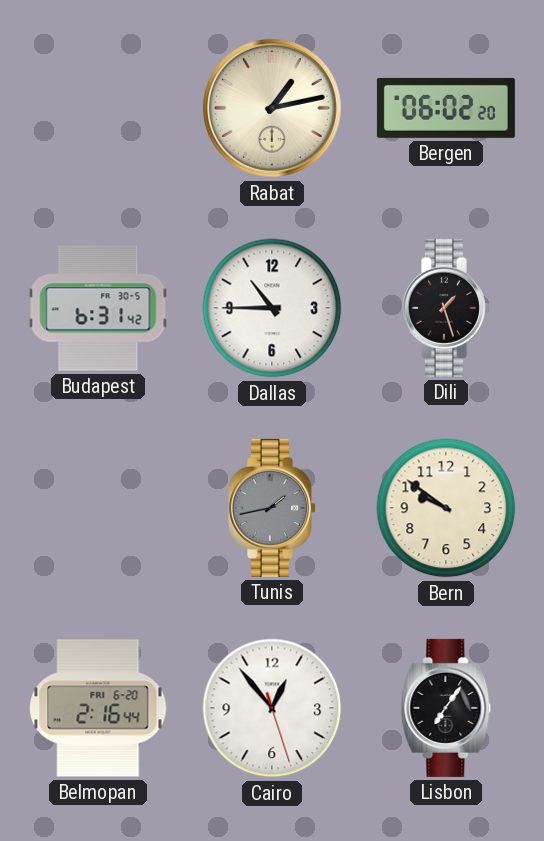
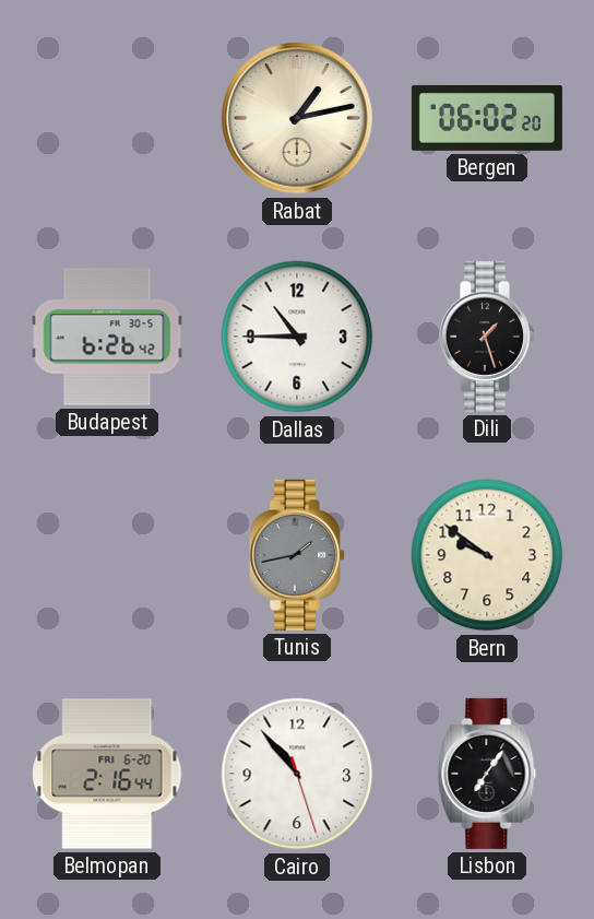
Budapest: 6:31 -> 6:26
Cairo: 12:53 -> 10:53
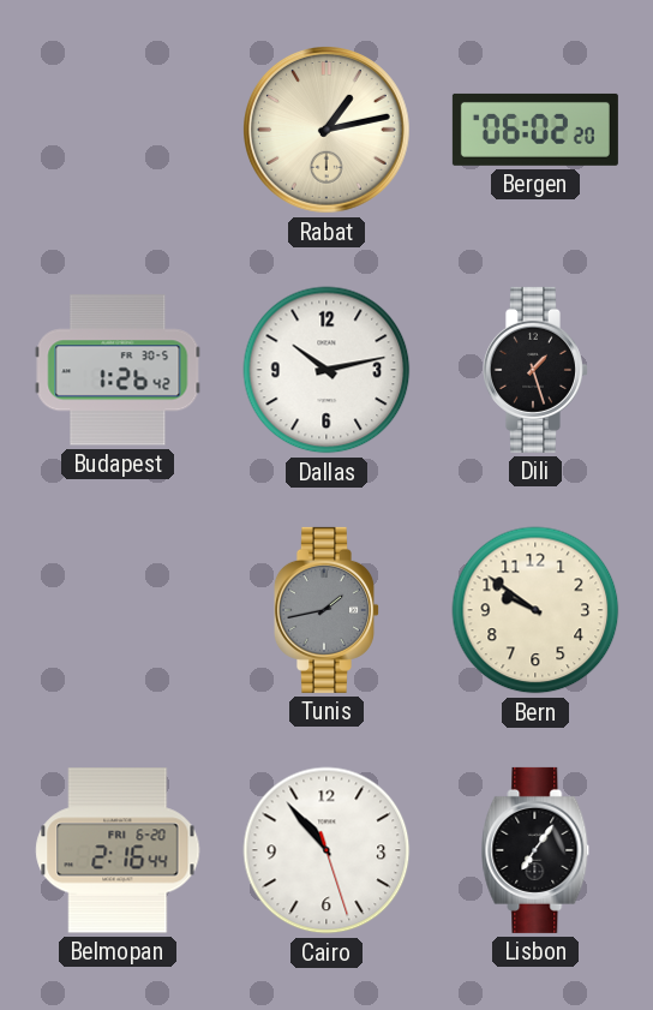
Budapest: 6:26 -> 1:26
Dallas: 10:45 -> 10:13
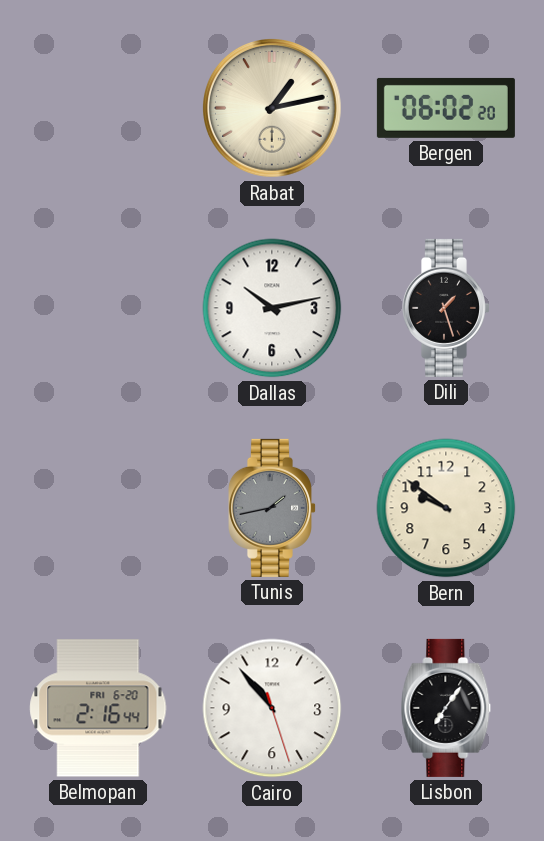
Budapest: 1:26 -> none
